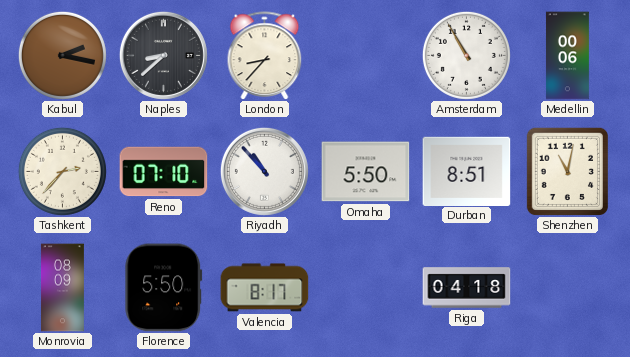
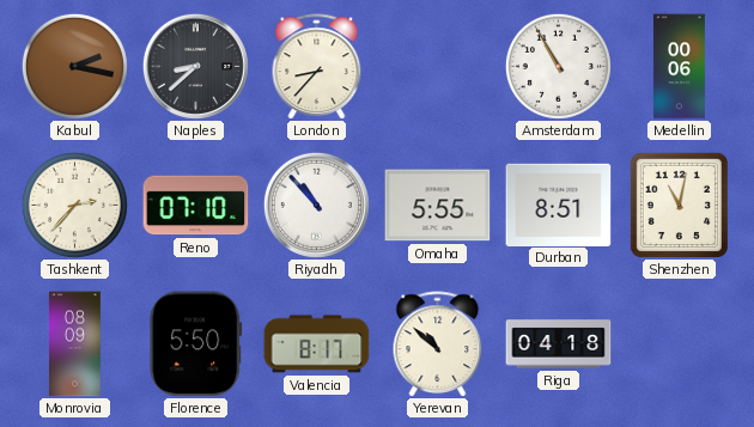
Omaha: 5:50 -> 5:55
Yerevan: none -> 10:52
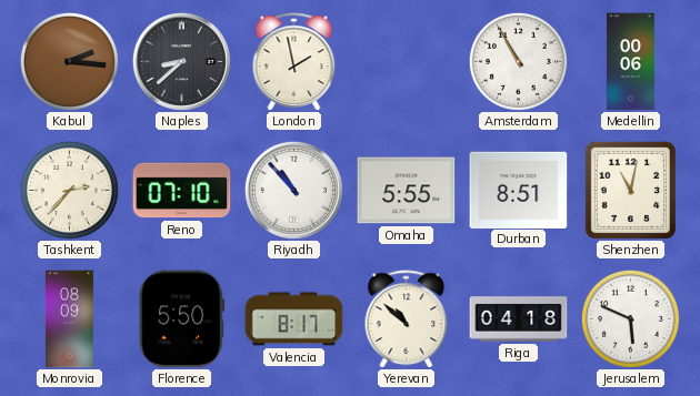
Kabul: 2:17 -> 2:16
London: 8:37 -> 1:58
Jerusalem: none -> 5:49
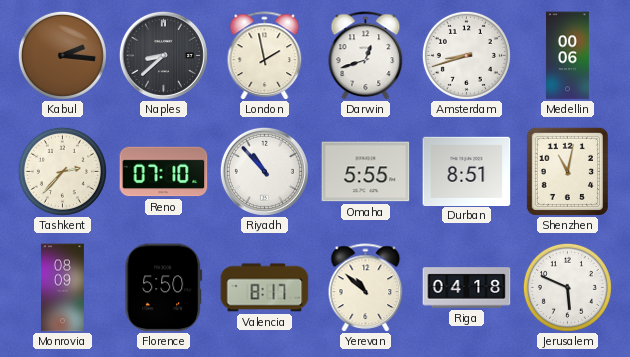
Darwin: none -> 12:42
Amsterdam: 10:55 -> 8:42
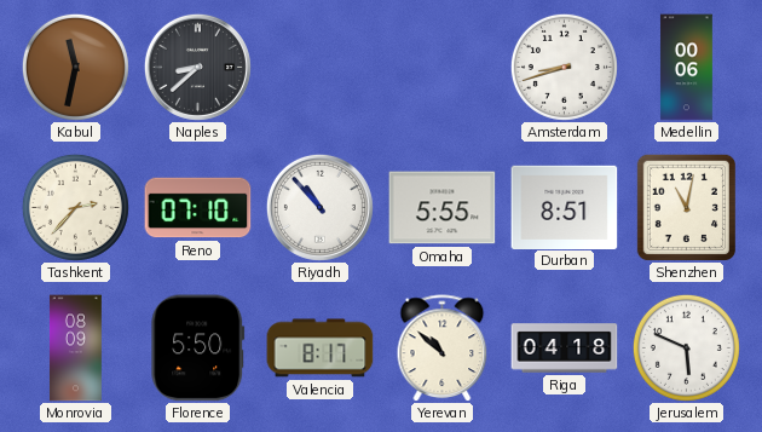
Kabul: 2:16 -> 11:32
London: 1:58 -> none
Darwin: 12:42 -> none
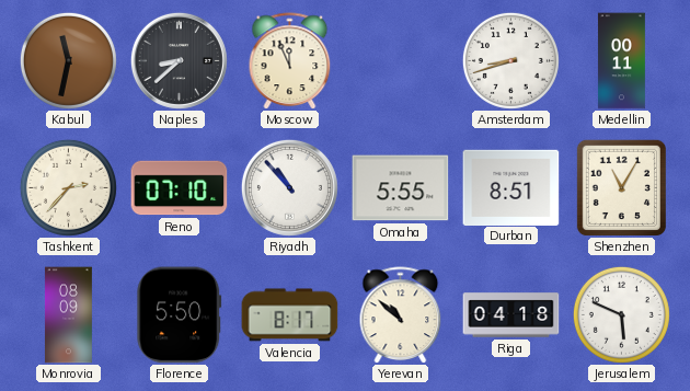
Moscow: none -> 11:56
Medellin: 00:06 -> 00:11
Shenzhen: 11:02 -> 11:05
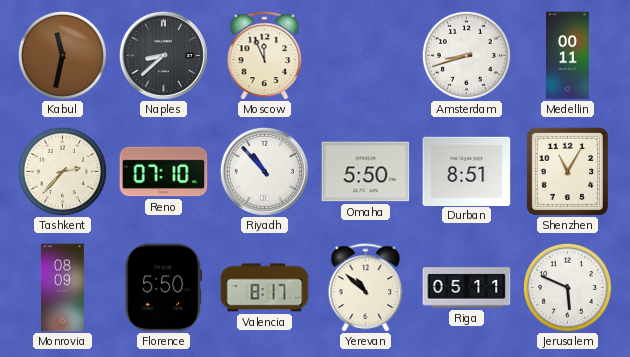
Omaha: 5:55 -> 5:50
Riga: 04:18 -> 05:11
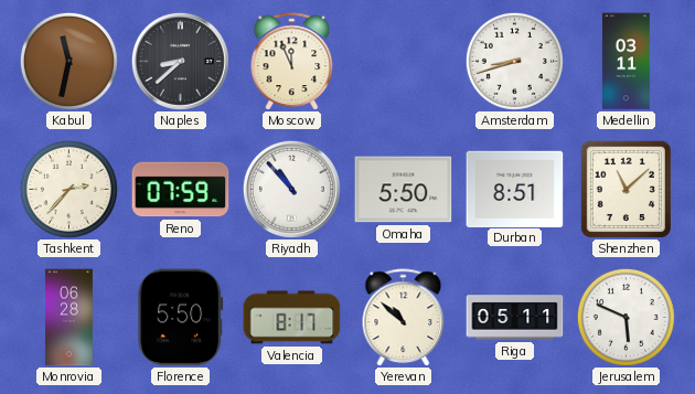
Medellin: 00:11 -> 03:11
Reno: 07:10 -> 07:59
Shenzhen: 11:05 -> 11:08
Monrovia: 08:09 -> 06:28
